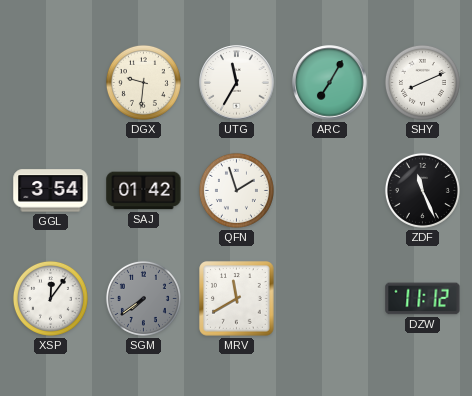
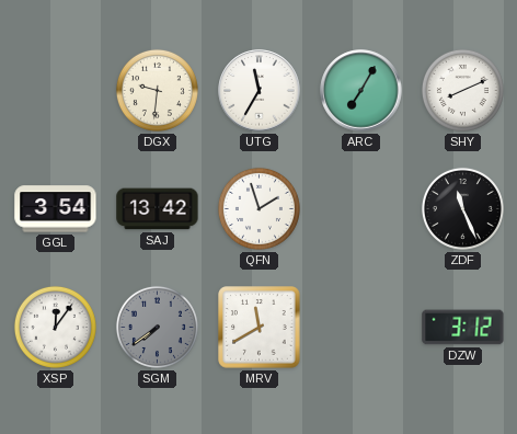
SAJ: 01:42 -> 13:42
DZW: 11:12 -> 3:12
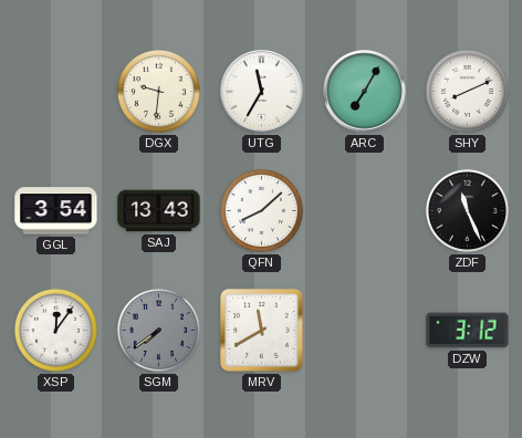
SAJ: 13:42 -> 13:43
QFN: 1:57 -> 8:08
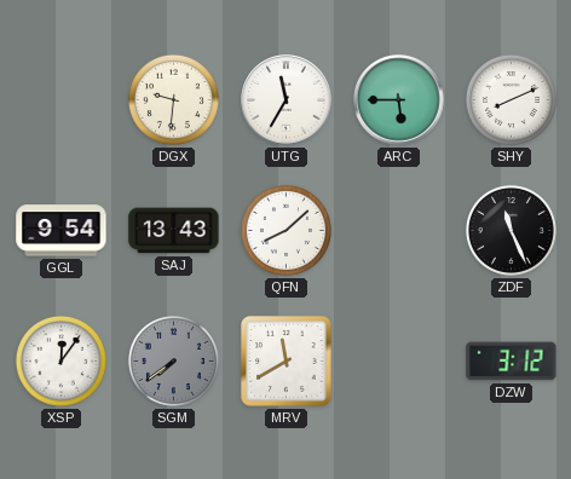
ARC: 7:05 -> 5:45
GGL: 3:54 -> 9:54
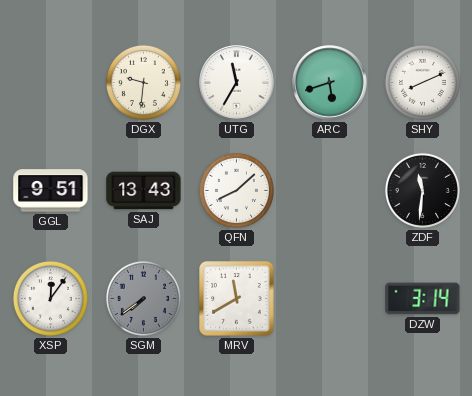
ARC: 5:45 -> 5:42
GGL: 9:54 -> 9:51
ZDF: 11:26 -> 11:31
DZW: 3:12 -> 3:14
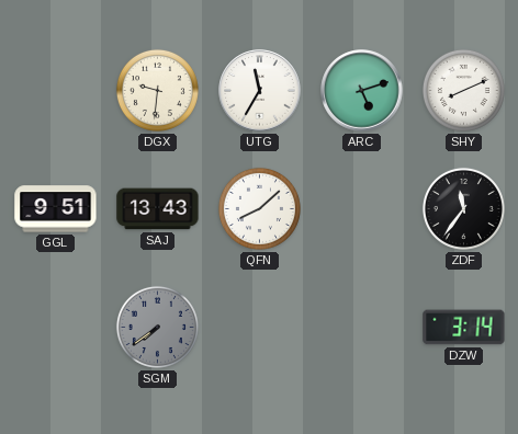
ARC: 5:42 -> 5:12
ZDF: 11:31 -> 11:36
XSP: 12:06 -> none
MRV: 11:40 -> none
